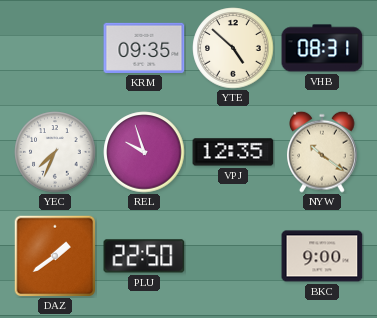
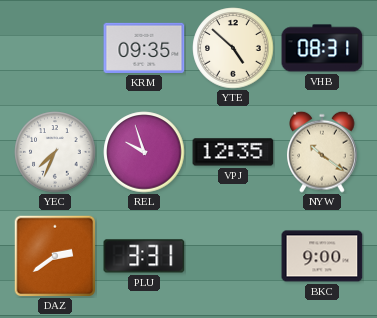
DAZ: 1:39 -> 2:39
PLU: 22:50 -> 3:31
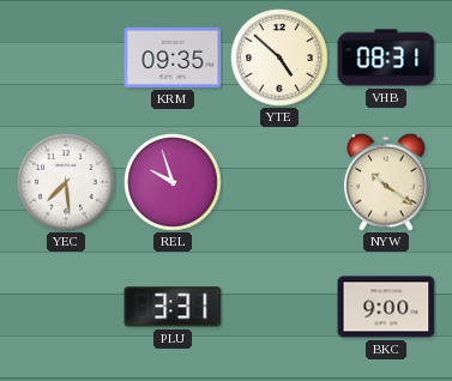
YEC: 7:34 -> 7:29
VPJ: 12:35 -> none
DAZ: 2:39 -> none
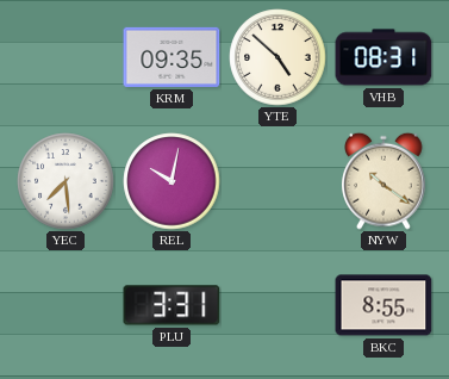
REL: 9:57 -> 10:02
BKC: 9:00 -> 8:55
